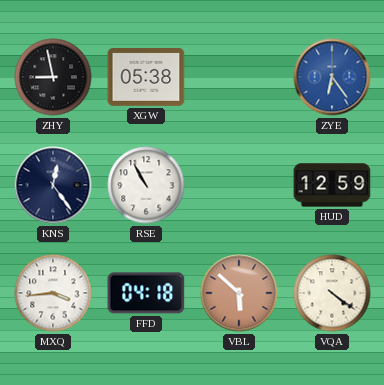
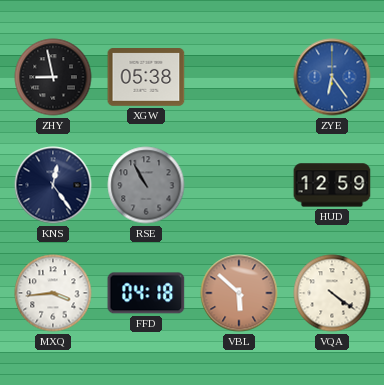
RSE dial: white -> grey
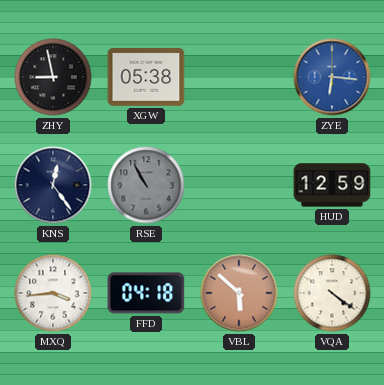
ZYE: 6:24 -> 6:16
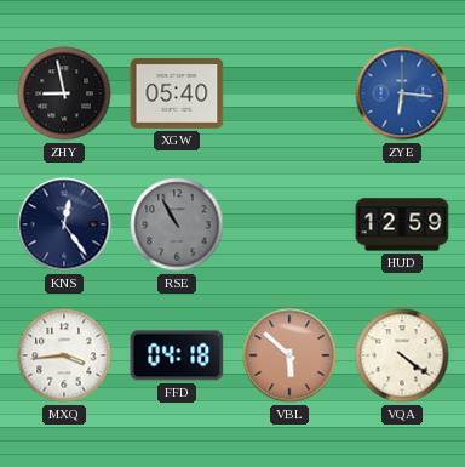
XGW: 05:38 -> 05:40
